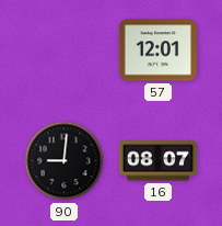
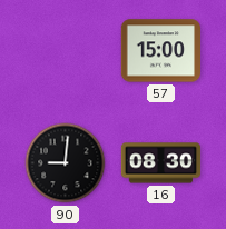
57: 12:01 -> 15:00
16: 08:07 -> 08:30
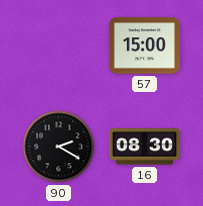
90: 9:01 -> 2:20
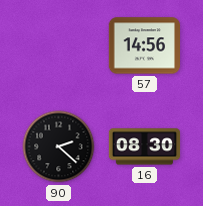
57: 15:00 -> 14:56
90: 2:20 -> 2:22
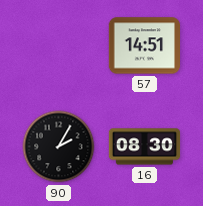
57: 14:56 -> 14:51
90: 2:22 -> 2:05
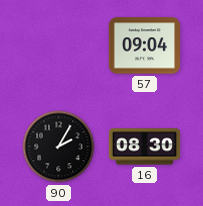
57: 14:51 -> 09:04
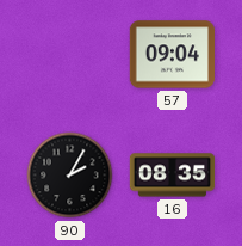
16: 08:30 -> 08:35
